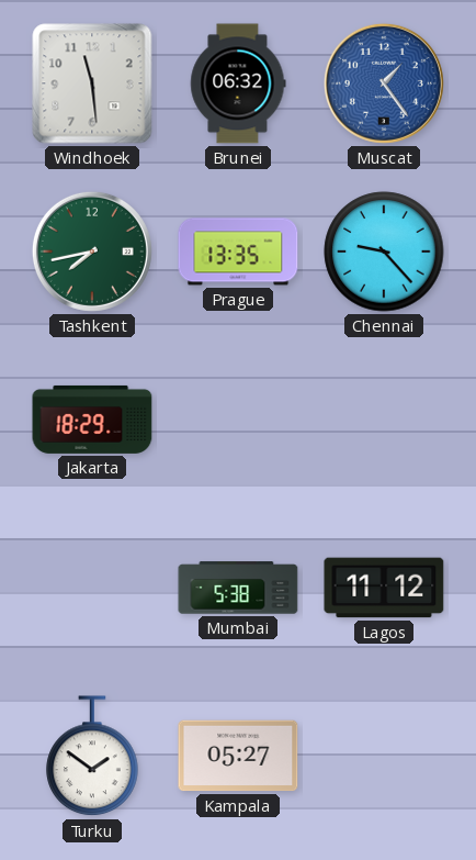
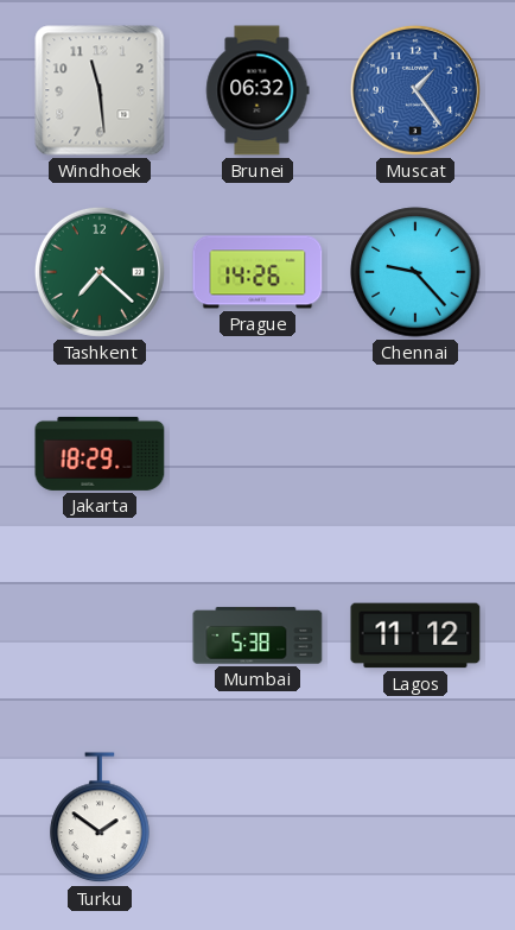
Tashkent: 7:43 -> 7:22
Prague: 13:35 -> 14:26
Kampala: 05:27 -> none
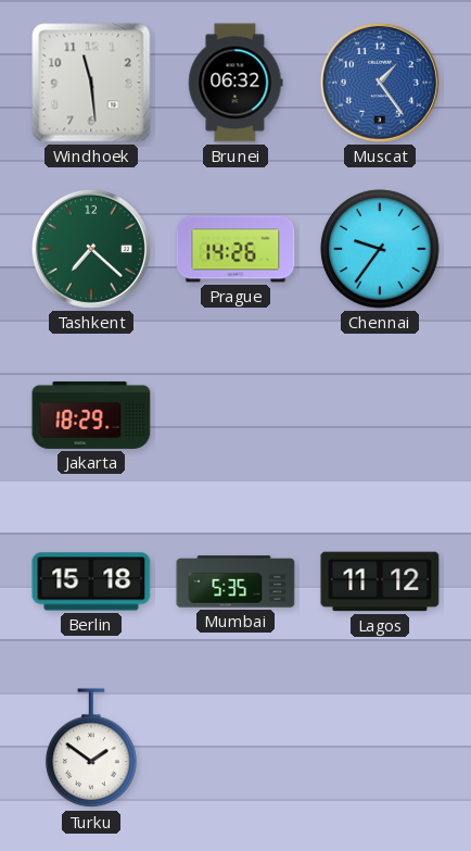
Chennai: 9:23 -> 9:36
Berlin: none -> 15:18
Mumbai: 5:38 -> 5:35
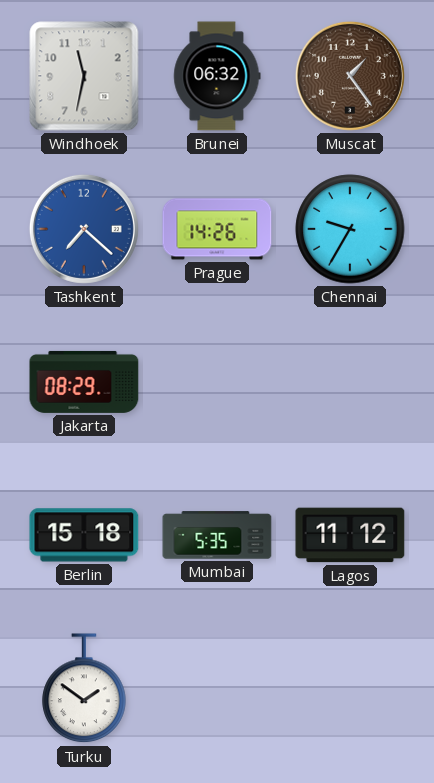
Windhoek: 11:29 -> 11:32
Muscat dial: blue -> brown
Tashkent dial: green -> blue
Chennai: 9:36 -> 9:35
Jakarta: 18:29 -> 08:29
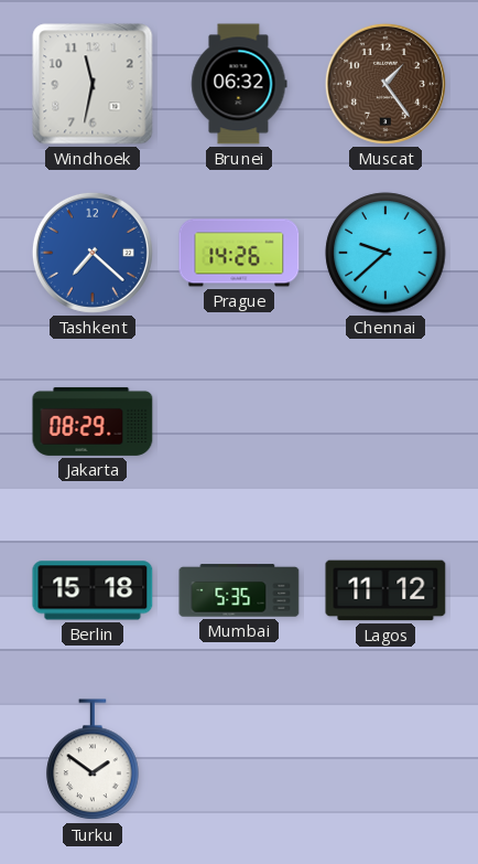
Chennai: 9:35 -> 9:38
